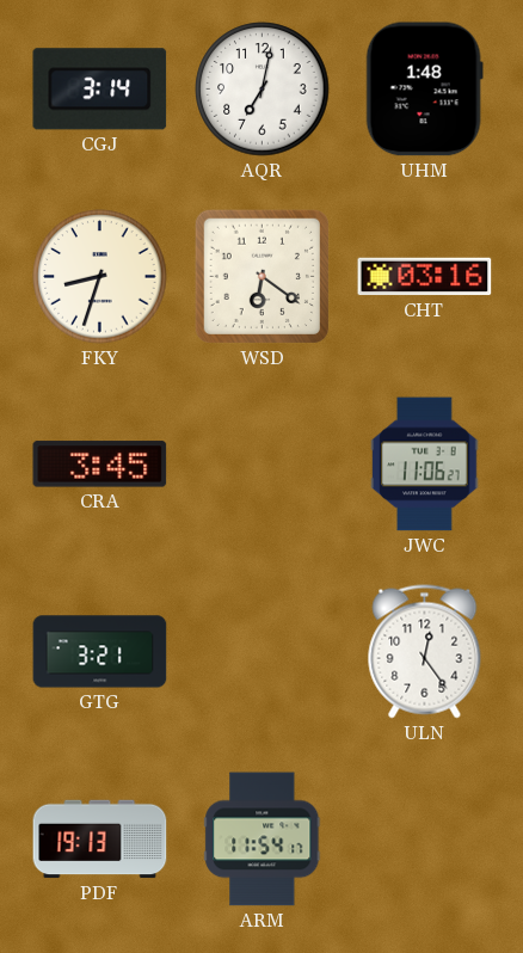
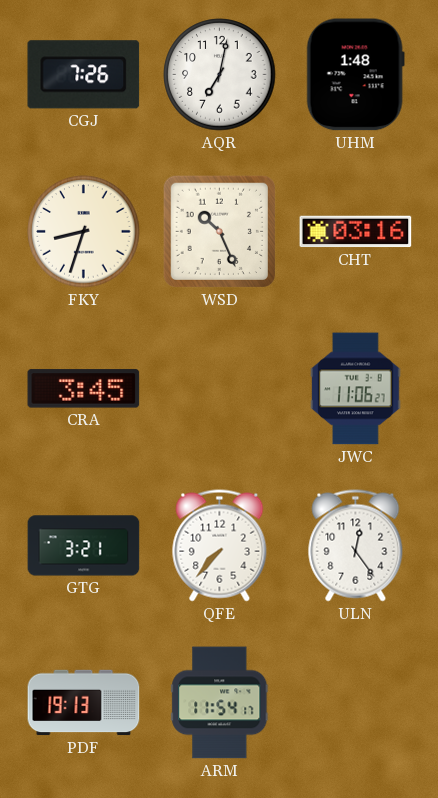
CGJ: 3:14 -> 7:26
WSD: 6:21 -> 10:26
QFE: none -> 7:37
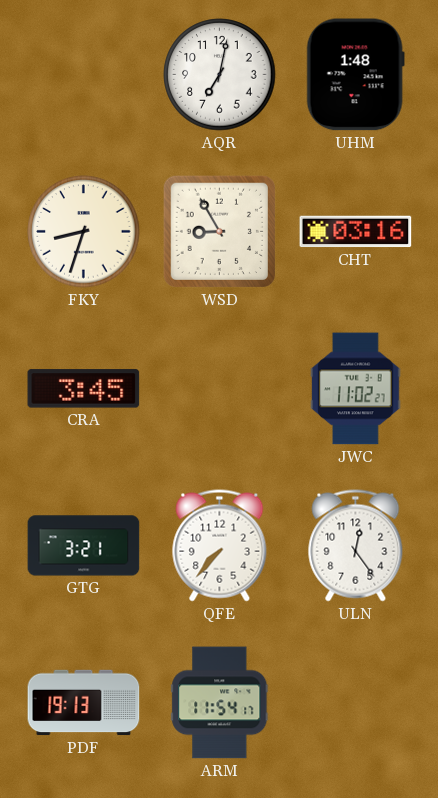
CGJ: 7:26 -> none
WSD: 10:26 -> 8:55
JWC: 11:06 -> 11:02
